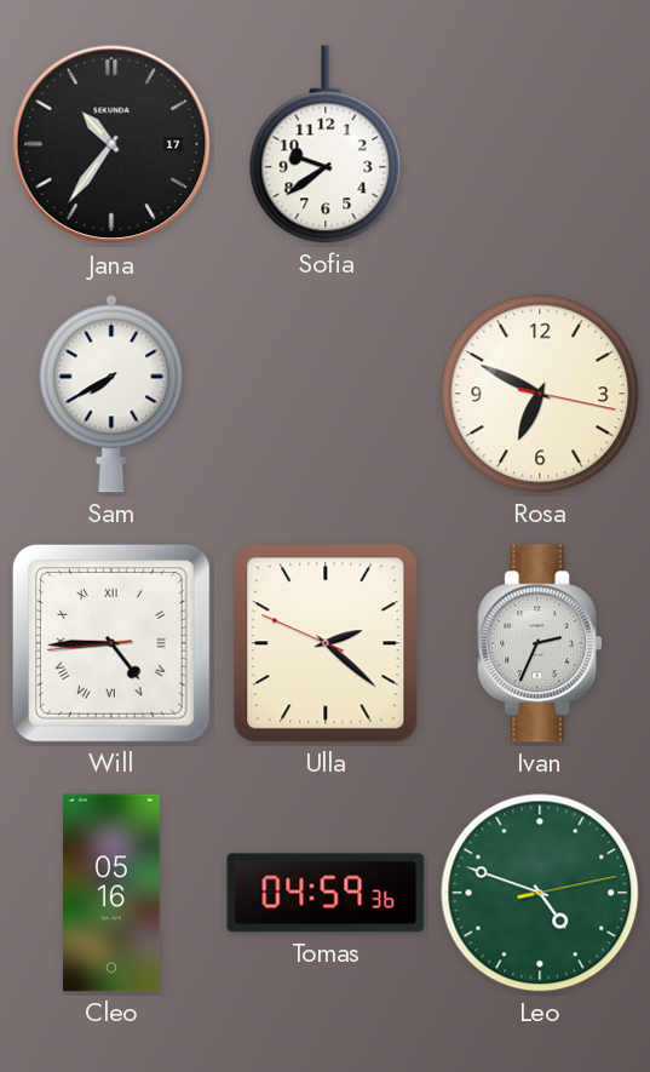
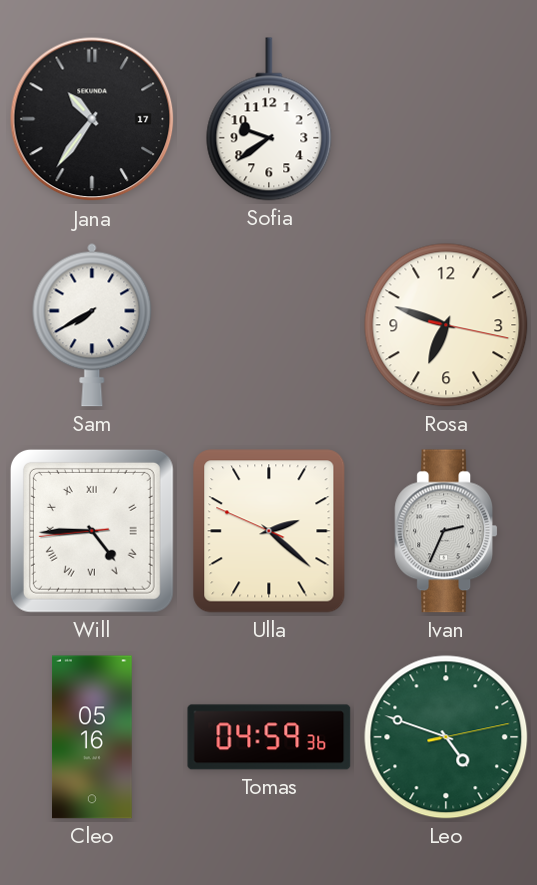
Rosa: 6:49 -> 6:48
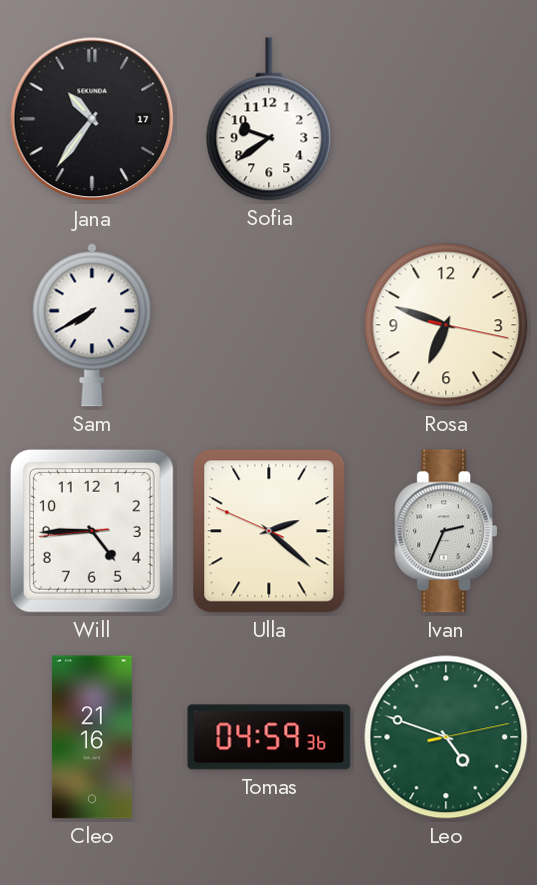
Will numerals: Roman -> Arabic
Cleo: 05:16 -> 21:16
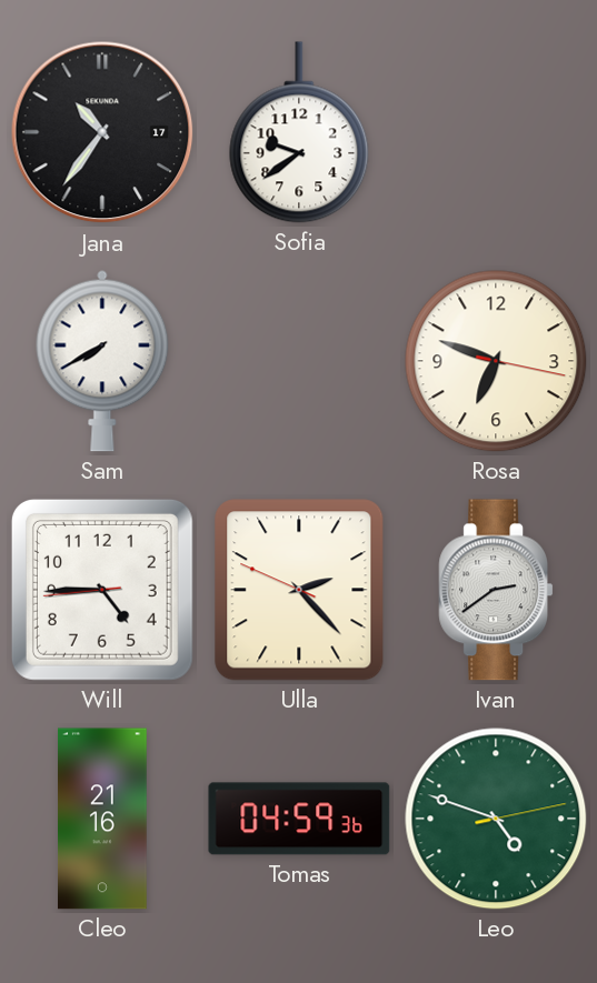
Ulla: 2:21 -> 2:22
Ivan: 2:34 -> 2:39
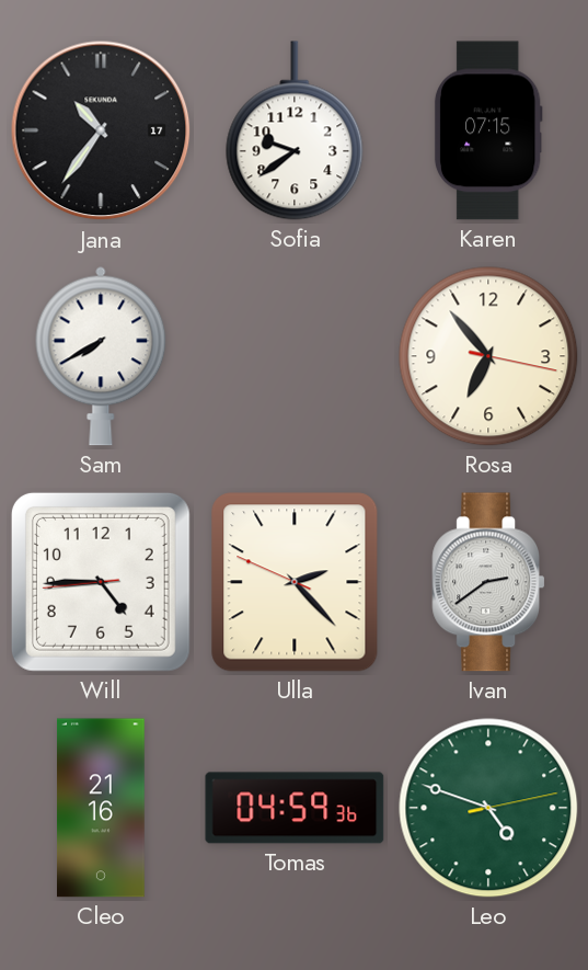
Karen: none -> 07:15
Rosa: 6:48 -> 6:53
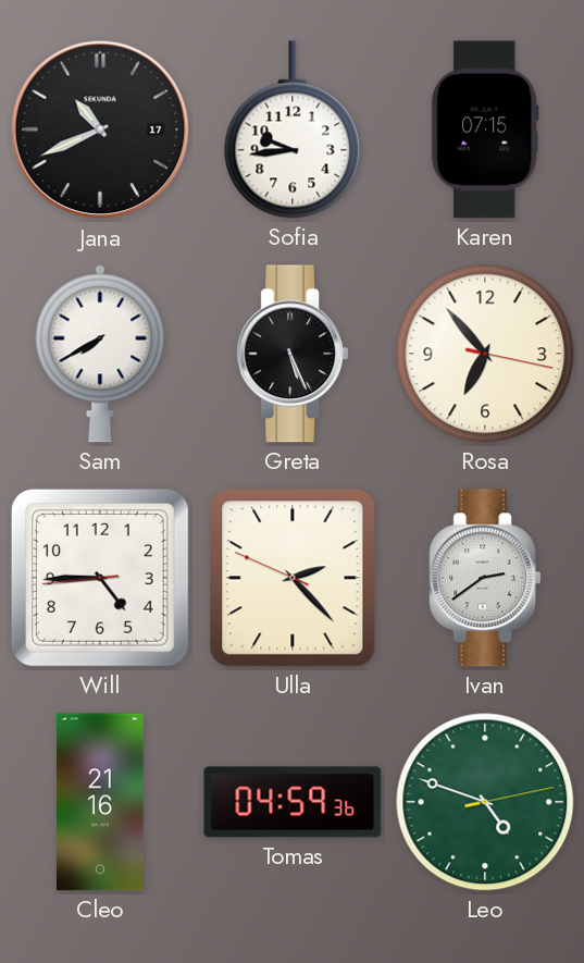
Jana: 10:36 -> 10:41
Sofia: 9:39 -> 9:44
Greta: none -> 5:26
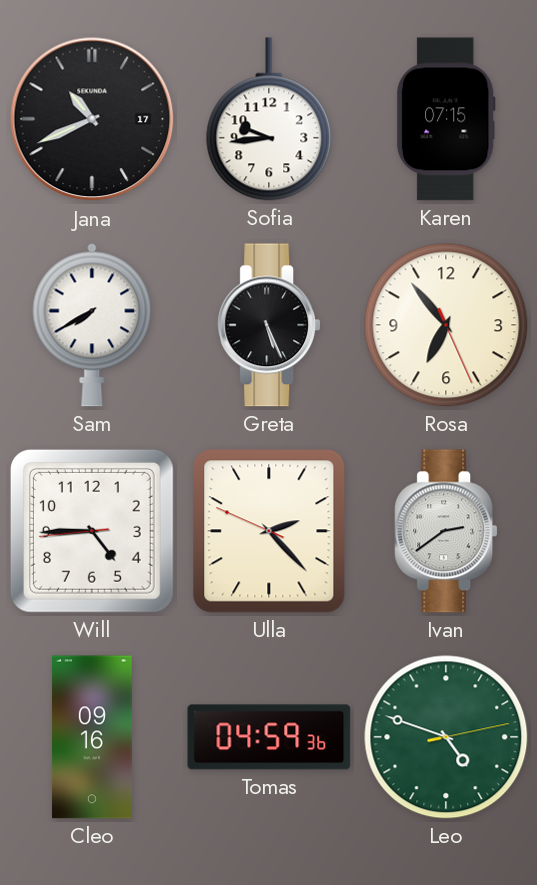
Rosa: 6:53:17 -> 6:53:26
Cleo: 21:16 -> 09:16
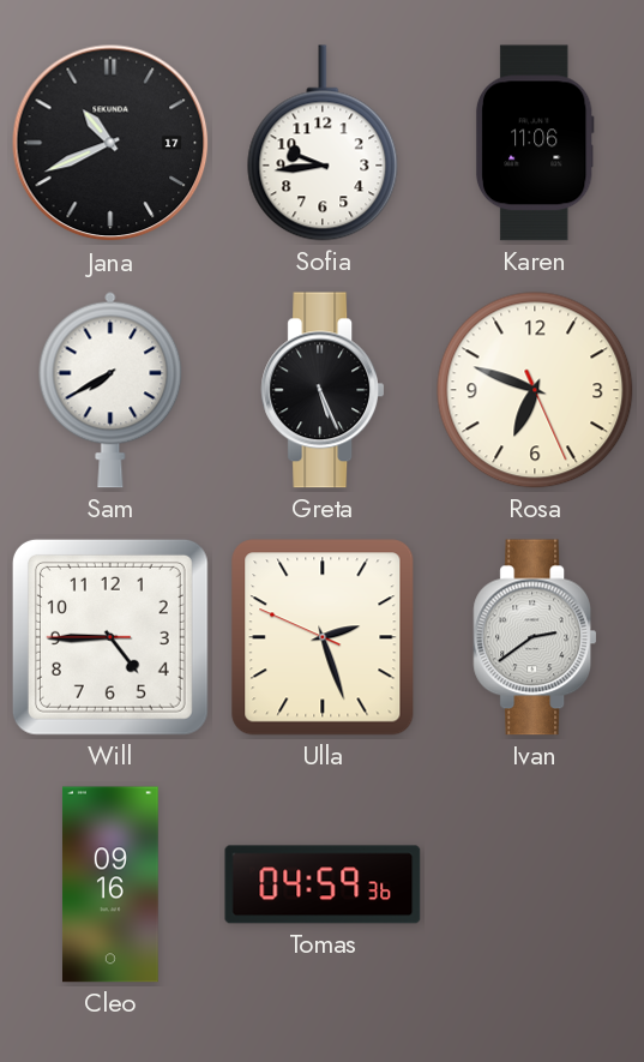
Karen: 07:15 -> 11:06
Rosa: 6:53 -> 6:48
Will: 4:44:44 -> 4:44:45
Ulla: 2:22 -> 2:26
Leo: 4:48 -> none
